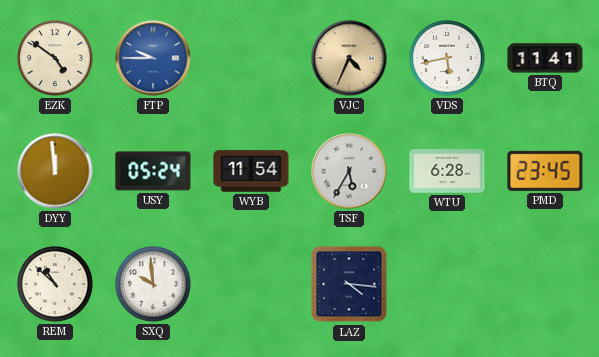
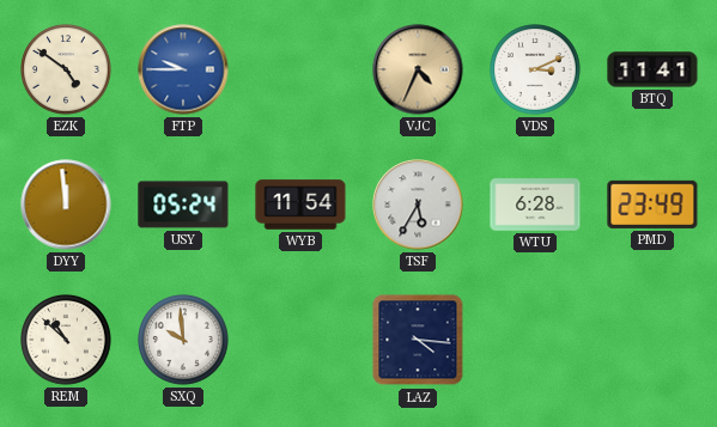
VDS: 5:43 -> 3:11
PMD: 23:45 -> 23:49
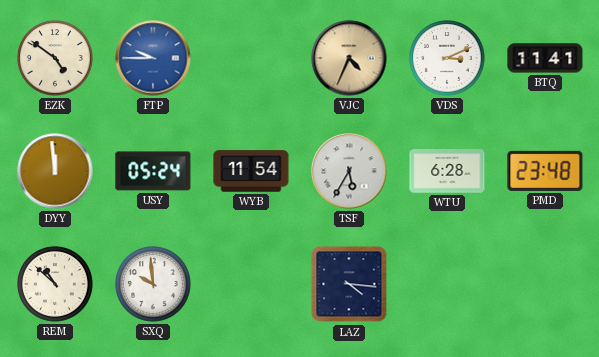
PMD: 23:49 -> 23:48
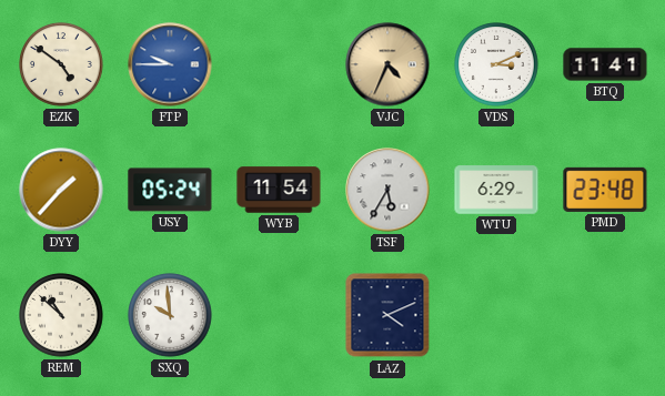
DYY: 11:59 -> 1:37
WTU: 6:28 -> 6:29
LAZ: 4:16 -> 4:11
